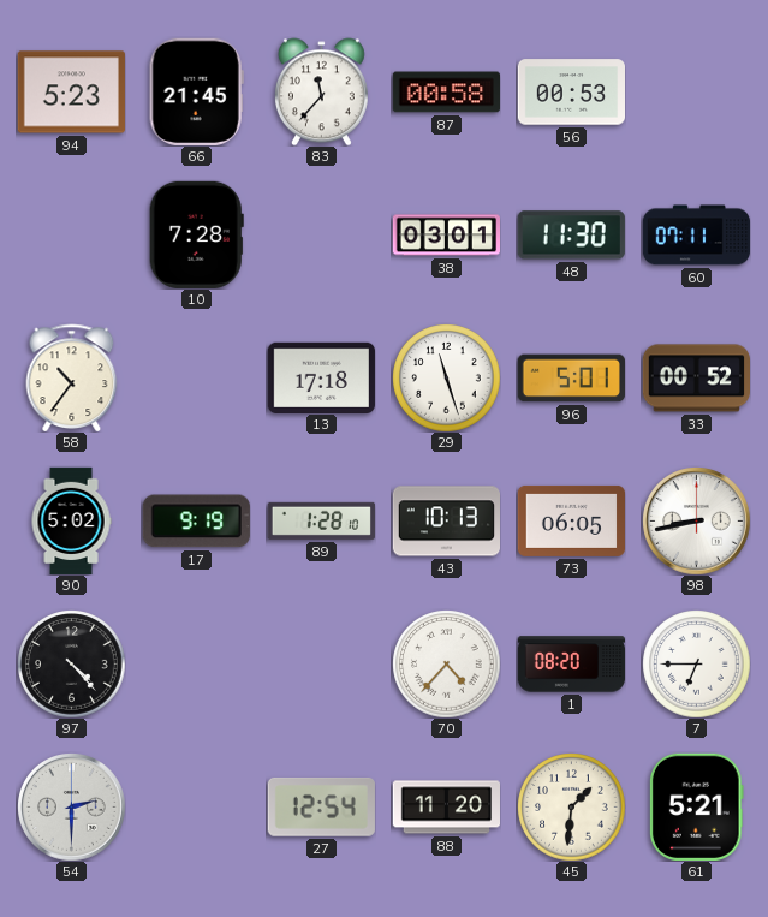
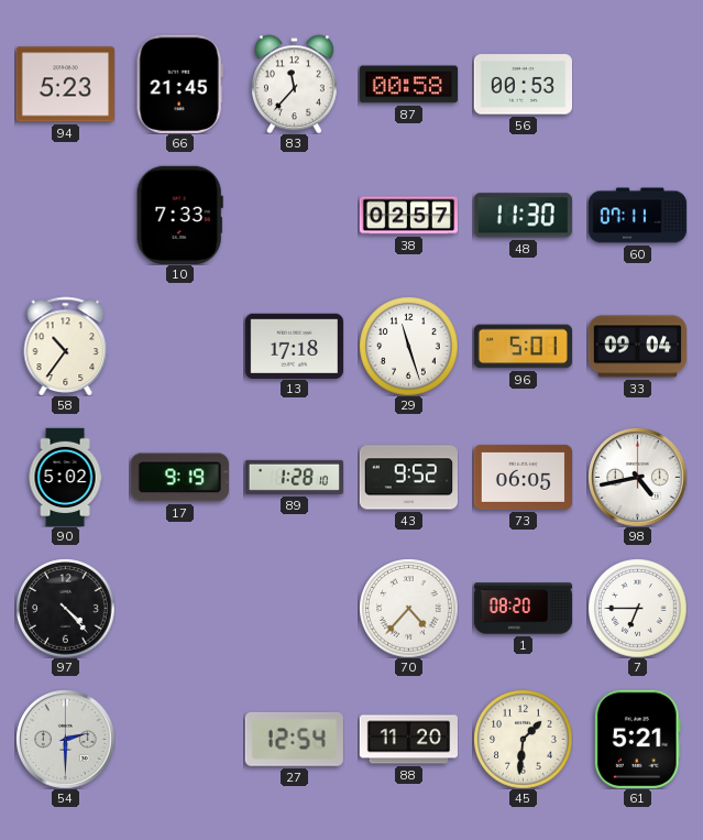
10: 7:28 -> 7:33
38: 03:01 -> 02:57
33: 00:52 -> 09:04
43: 10:13 -> 9:52
98: 8:43 -> 4:43
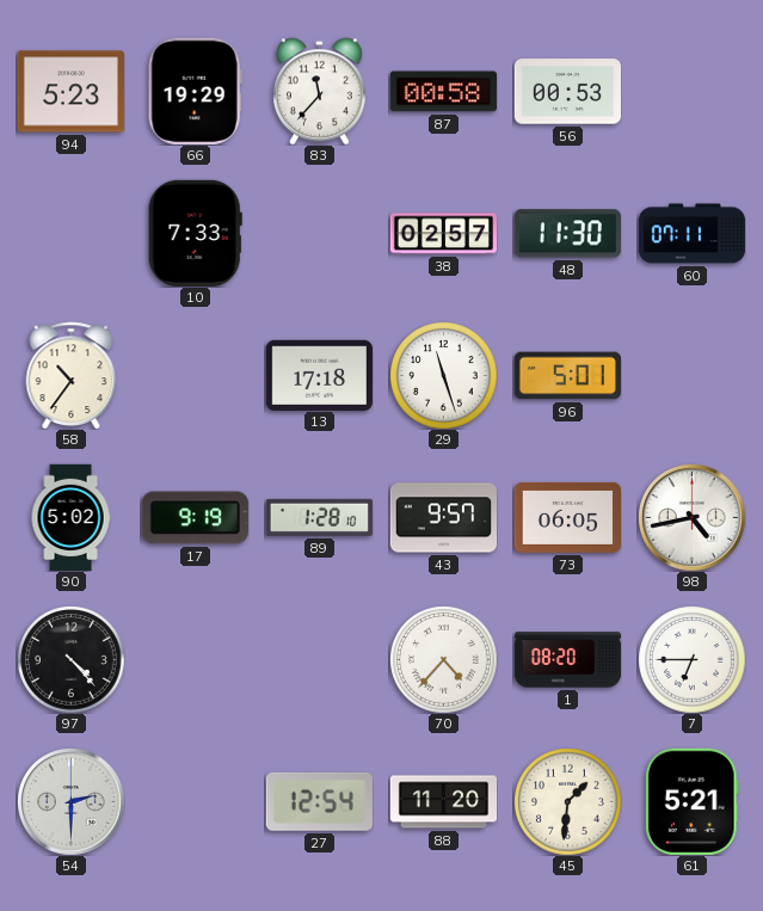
66: 21:45 -> 19:29
33: 09:04 -> none
43: 9:52 -> 9:57
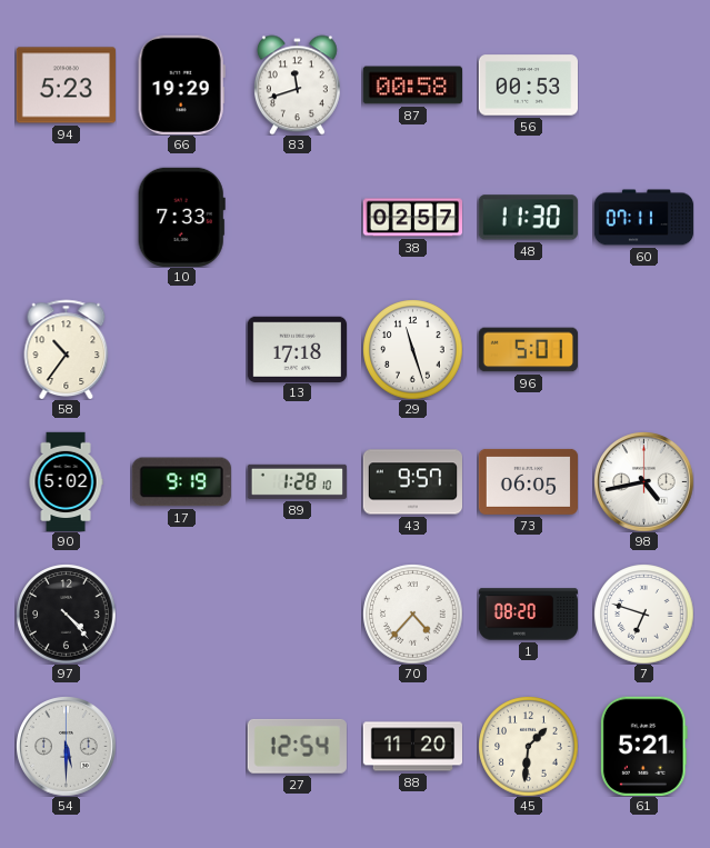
83: 11:37 -> 11:42
7: 6:45 -> 6:48
54: 2:30 -> 5:30
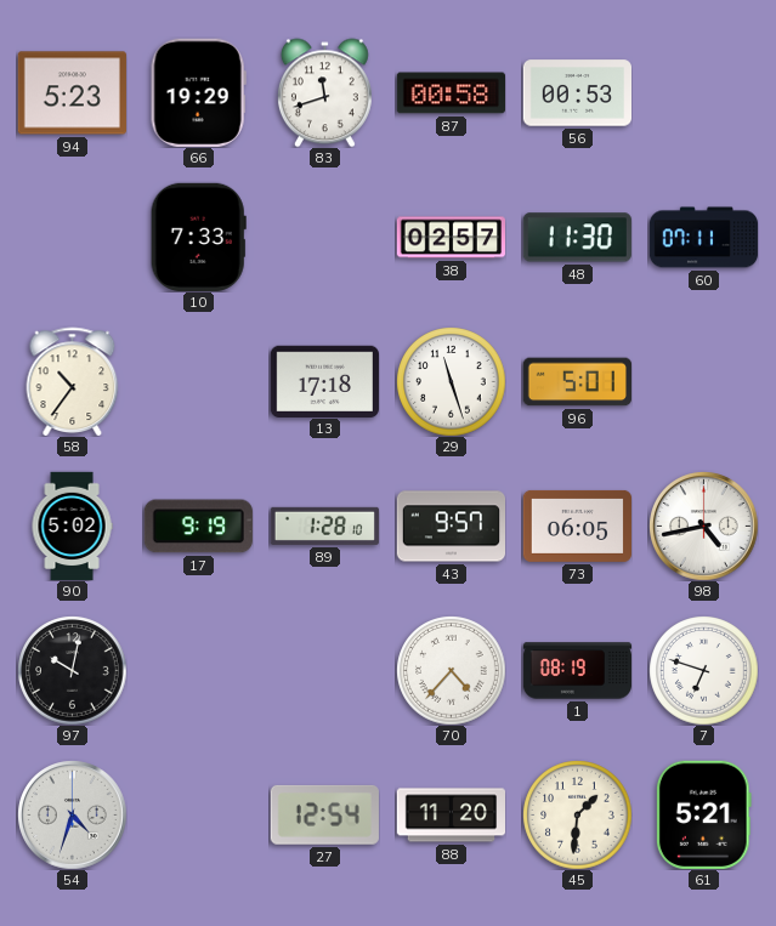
97: 4:23 -> 10:02
1: 08:20 -> 08:19
54: 5:30 -> 4:33
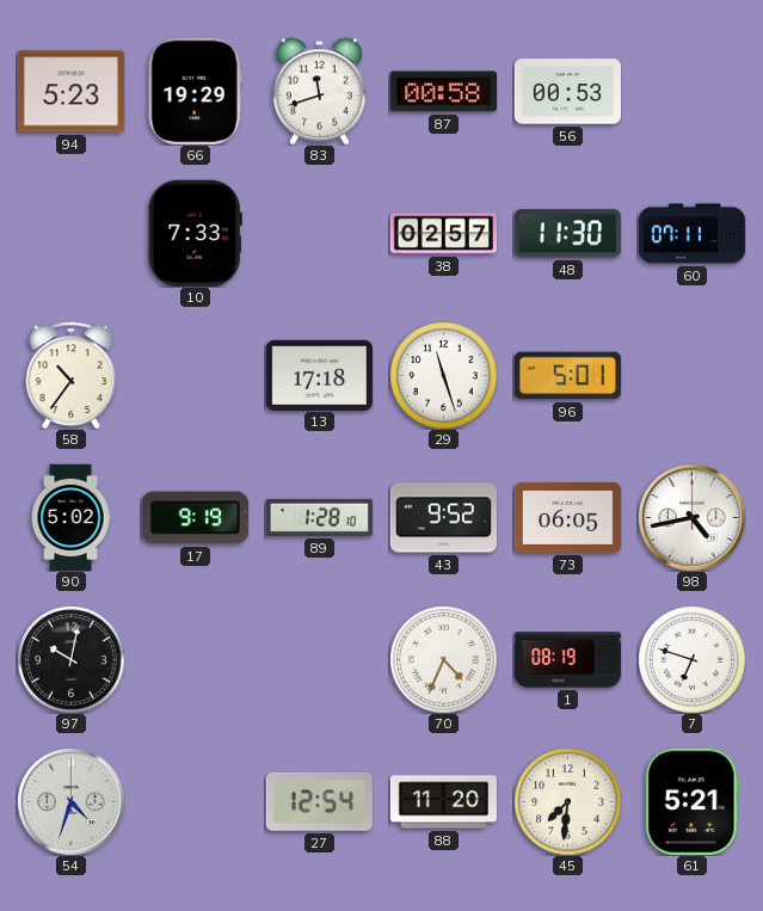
43: 9:57 -> 9:52
70: 4:37 -> 4:34
45: 1:31 -> 7:31
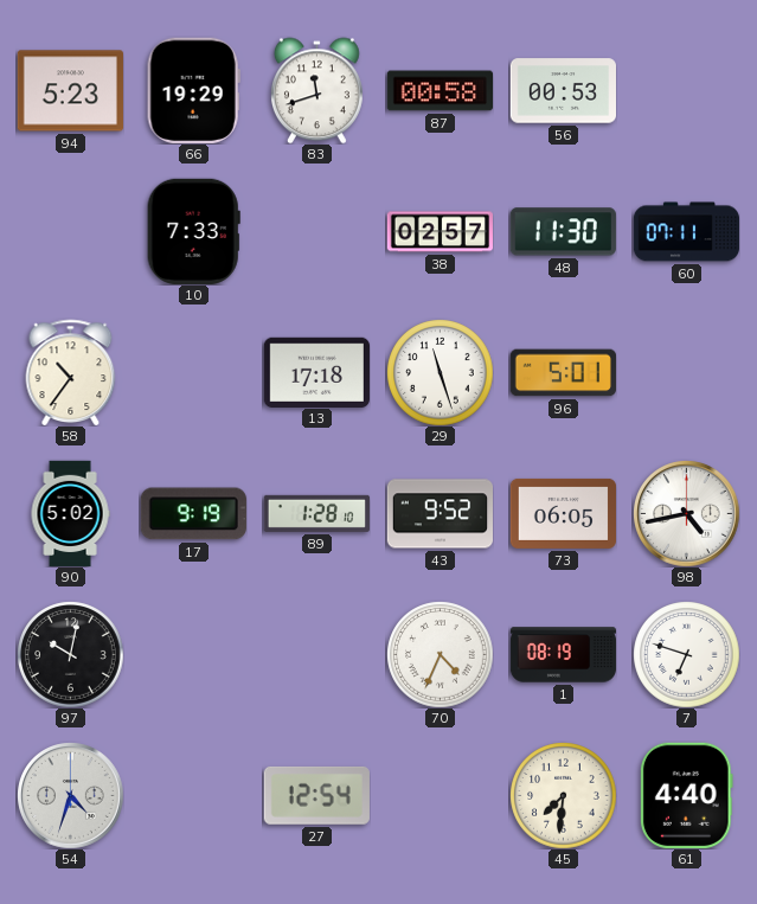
88: 11:20 -> none
61: 5:21 -> 4:40
